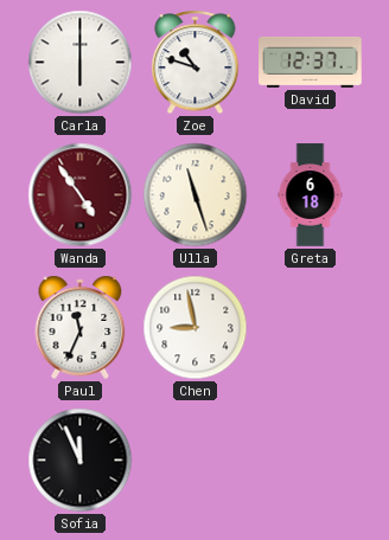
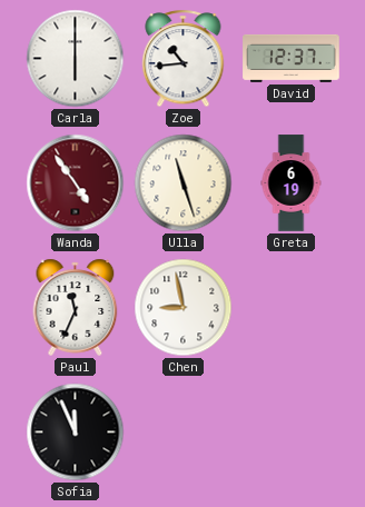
Zoe: 10:48 -> 10:44
Greta: 6:18 -> 6:19
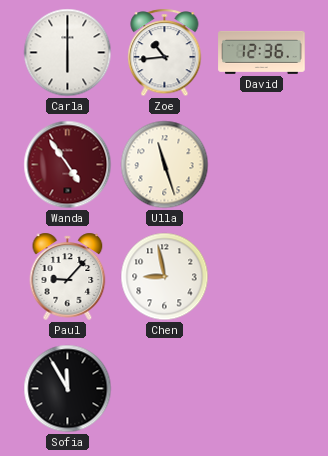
David: 12:37 -> 12:36
Greta: 6:19 -> none
Paul: 11:34 -> 9:07
Sofia: 11:56 -> 11:55
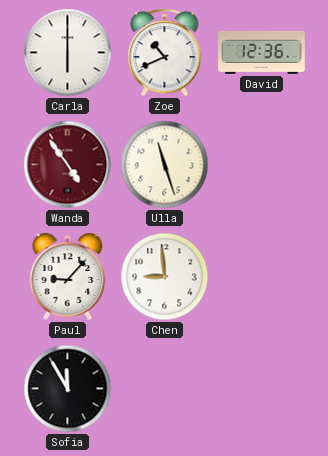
Zoe: 10:44 -> 10:41
Chen: 8:58 -> 8:59
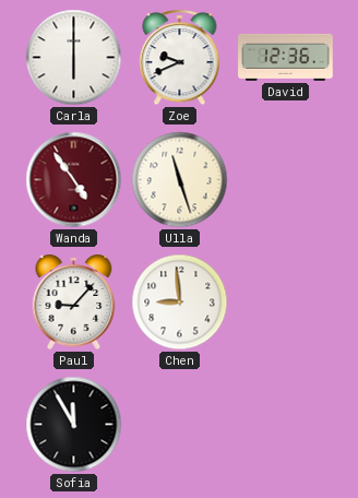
Zoe: 10:41 -> 9:41
